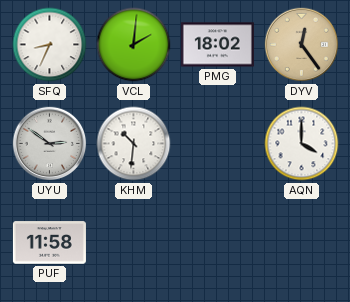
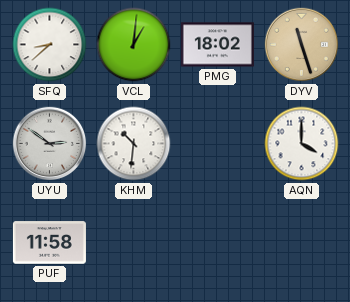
SFQ: 8:34 -> 8:38
VCL: 2:01 -> 1:01
DYV: 12:24 -> 11:27
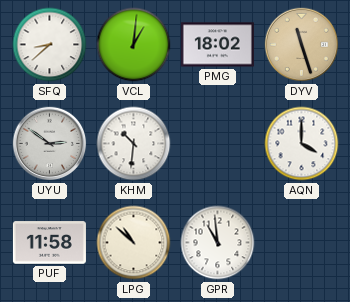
LPG: none -> 10:52
GPR: none -> 10:59
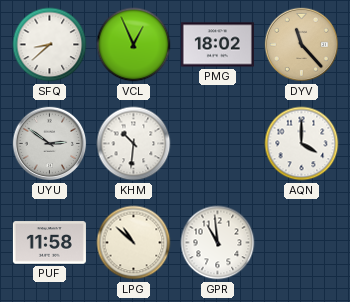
VCL: 1:01 -> 12:56
DYV: 11:27 -> 11:23
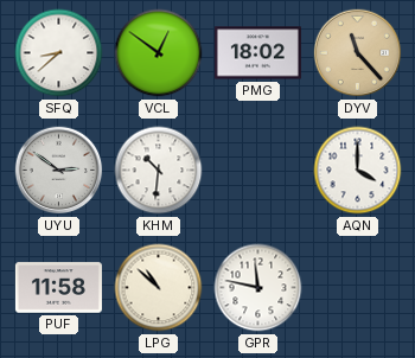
VCL: 12:56 -> 12:51
GPR: 10:59 -> 11:47
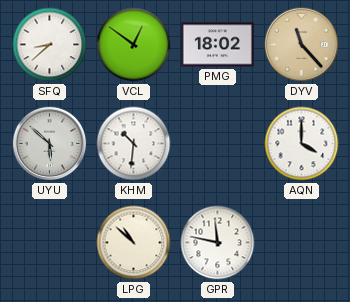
UYU: 2:51 -> 5:52
PUF: 11:58 -> none
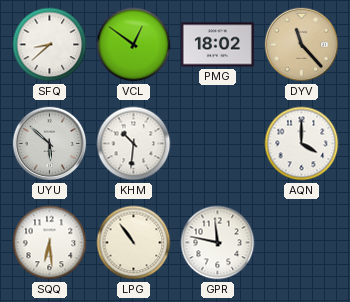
SQQ: none -> 6:29
LPG: 10:52 -> 10:54
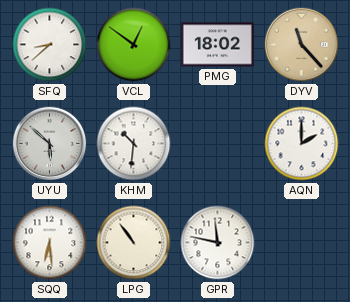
AQN: 4:00 -> 2:00
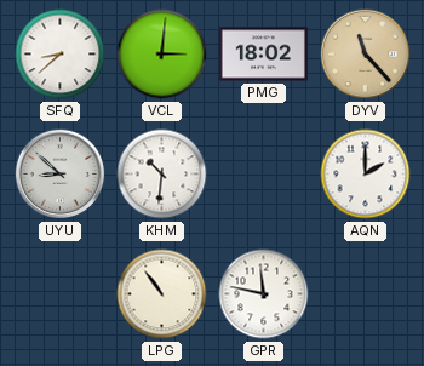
VCL: 12:51 -> 3:01
UYU: 5:52 -> 8:52
SQQ: 6:29 -> none
